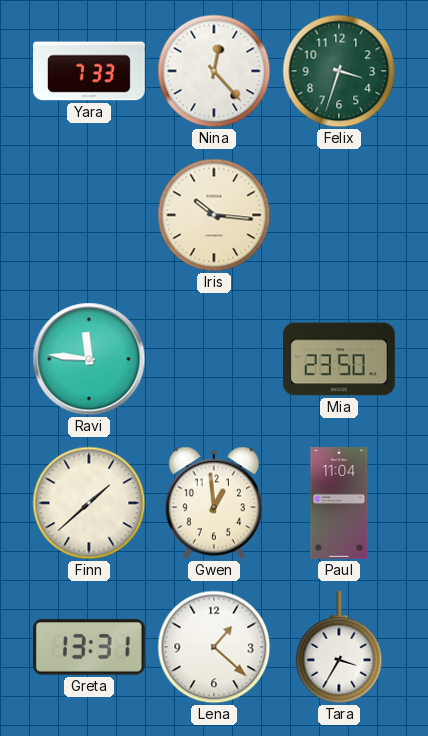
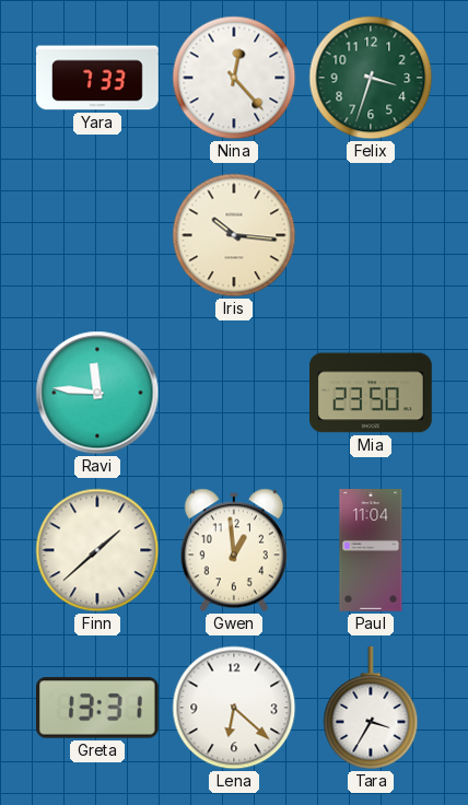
Lena: 1:22 -> 6:22
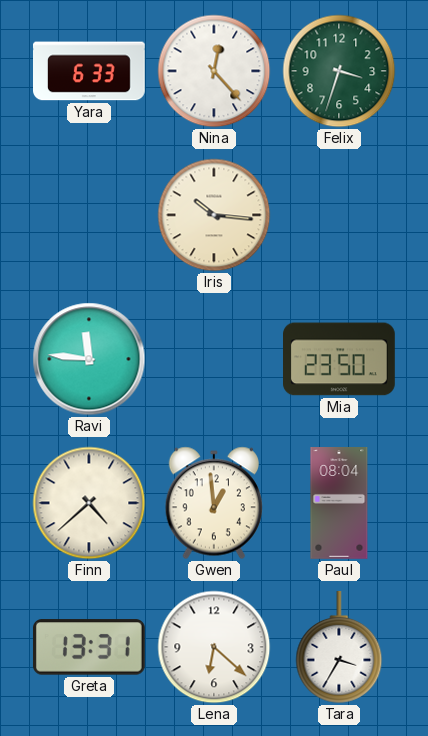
Yara: 7:33 -> 6:33
Finn: 1:38 -> 4:38
Paul: 11:04 -> 08:04
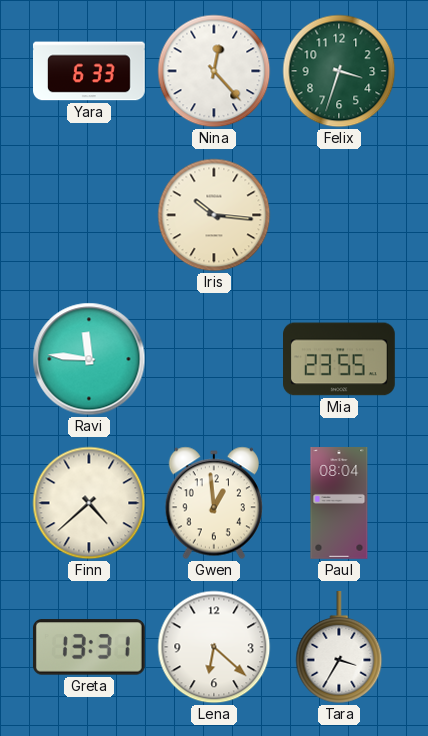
Mia: 23:50 -> 23:55
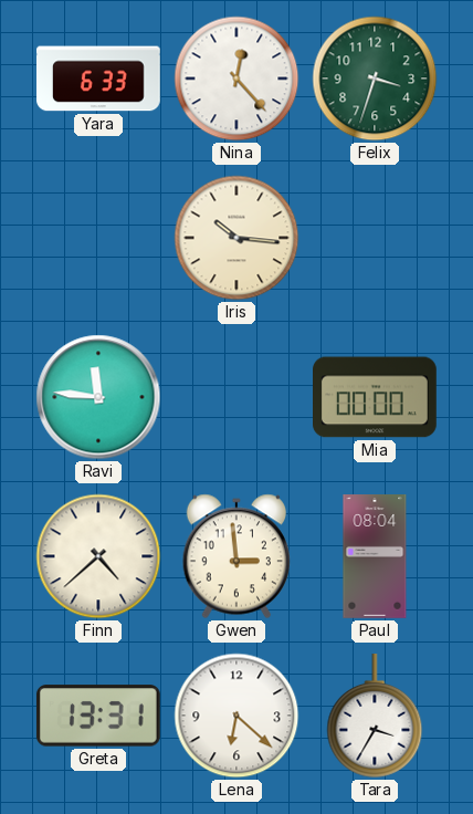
Mia: 23:55 -> 00:00
Gwen: 12:59 -> 2:59
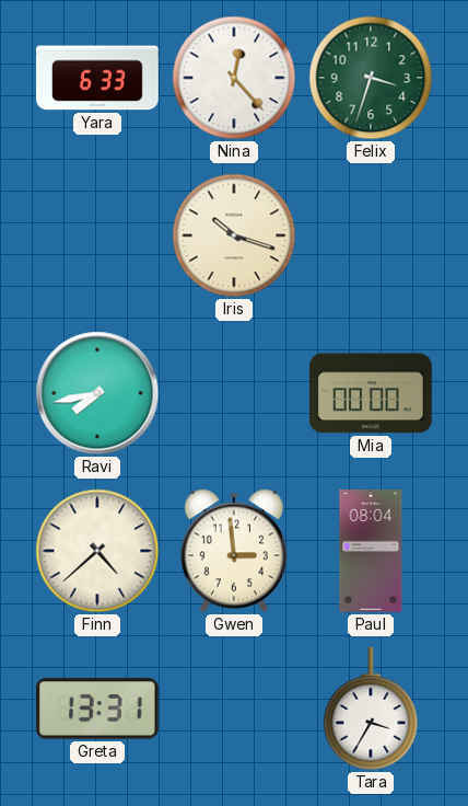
Iris: 10:16 -> 10:18
Ravi: 11:46 -> 7:43
Lena: 6:22 -> none
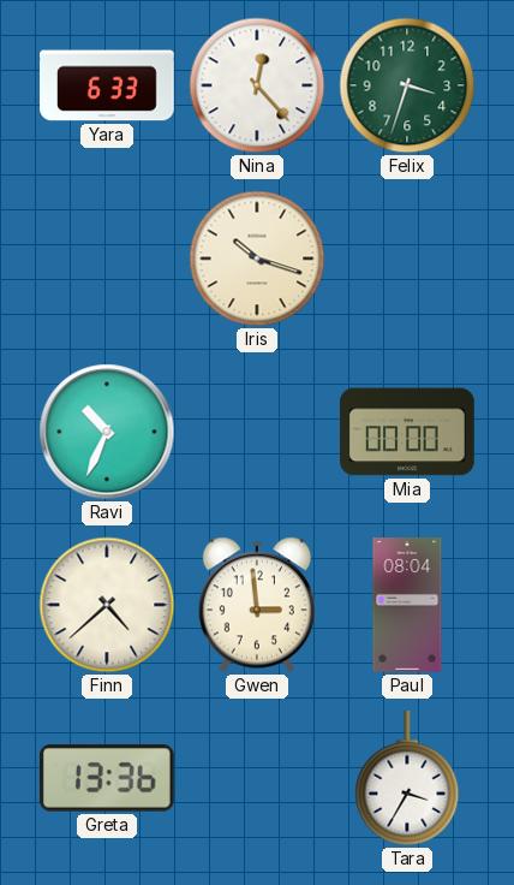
Ravi: 7:43 -> 10:34
Greta: 13:31 -> 13:36
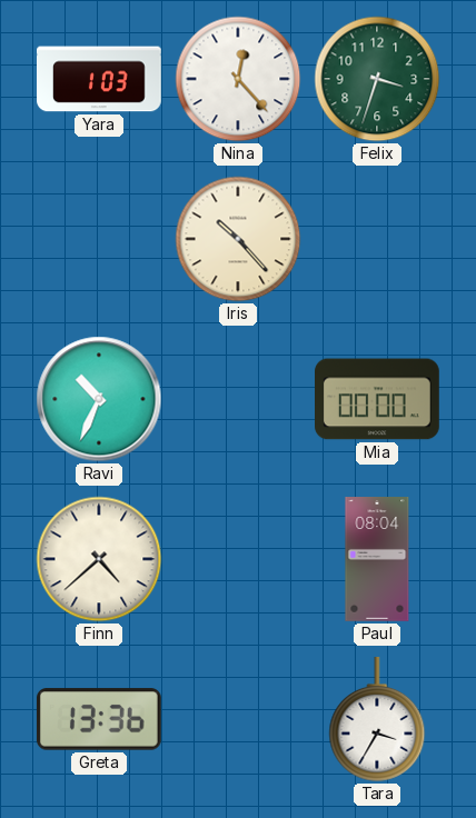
Yara: 6:33 -> 1:03
Iris: 10:18 -> 10:23
Gwen: 2:59 -> none
